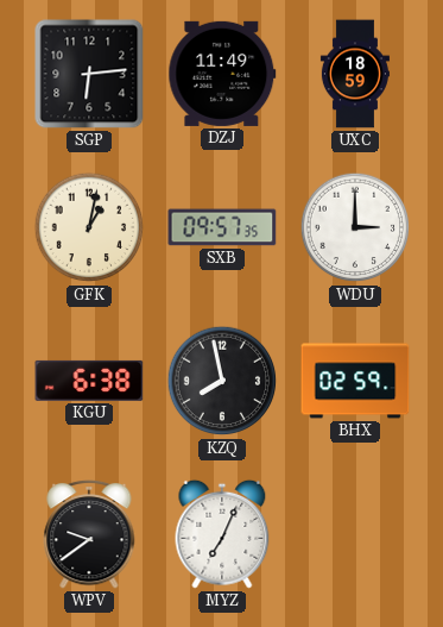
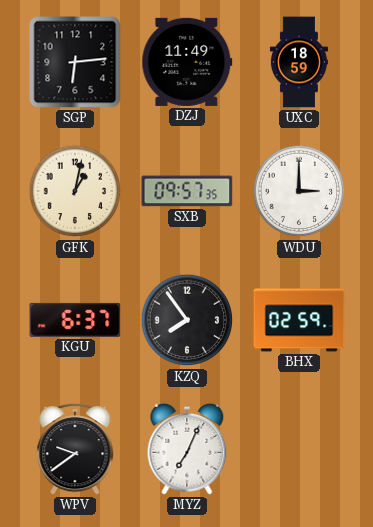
KGU: 6:38 -> 6:37
KZQ: 7:58 -> 7:54
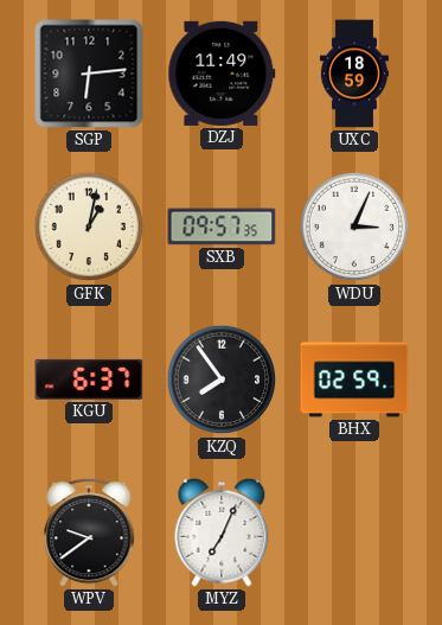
WDU: 3:00 -> 3:04
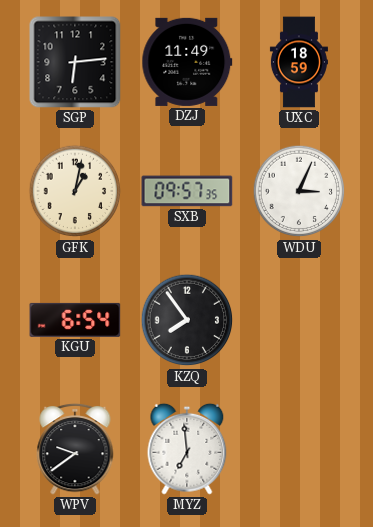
KGU: 6:37 -> 6:54
BHX: 02:59 -> none
MYZ: 7:04 -> 6:59
